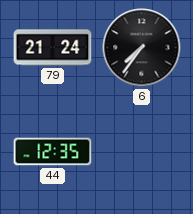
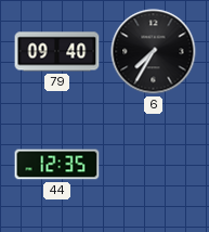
79: 21:24 -> 09:40
6: 7:36 -> 7:35
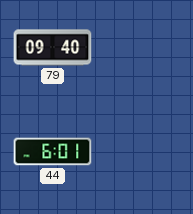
6: 7:35 -> none
44: 12:35 -> 6:01
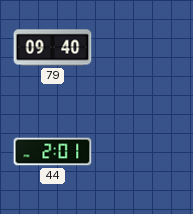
44: 6:01 -> 2:01
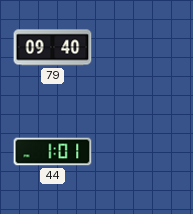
44: 2:01 -> 1:01
